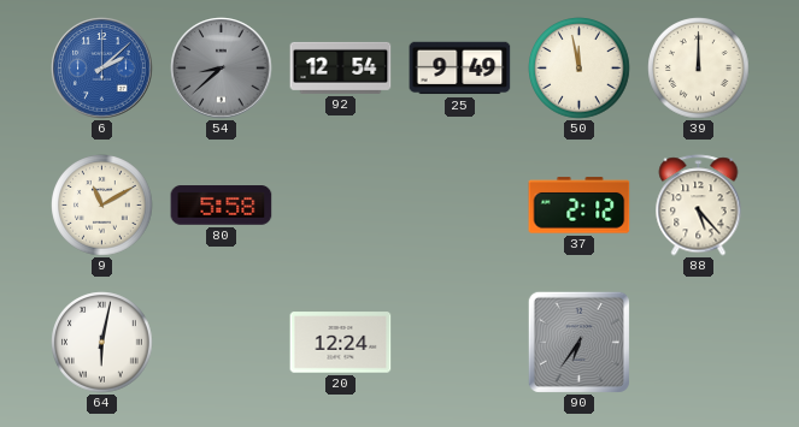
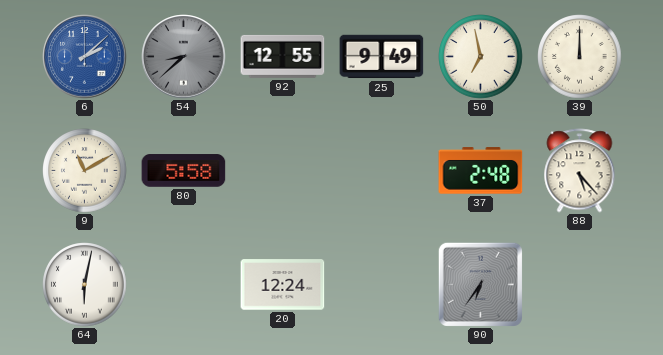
92: 12:54 -> 12:55
50: 11:58 -> 6:58
37: 2:12 -> 2:48
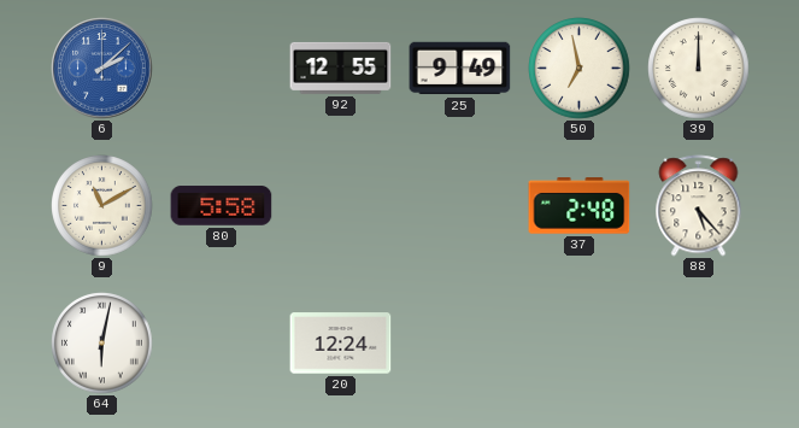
54: 8:38 -> none
90: 6:36 -> none
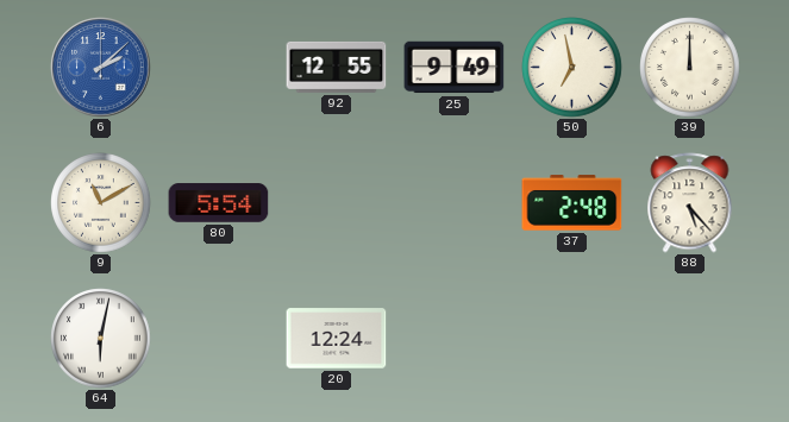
80: 5:58 -> 5:54
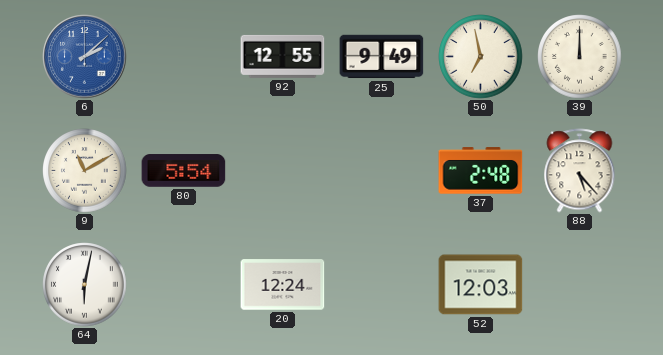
52: none -> 12:03
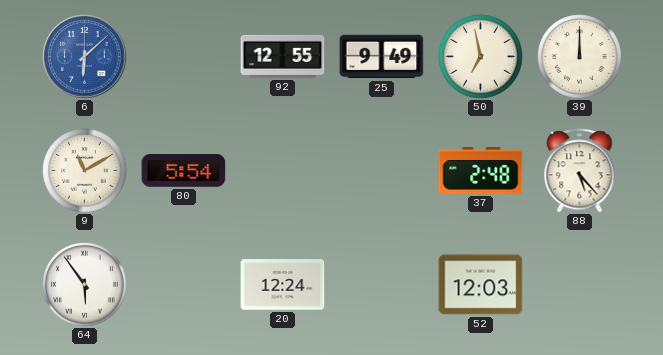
6: 2:08 -> 6:08
64: 6:02 -> 5:54
